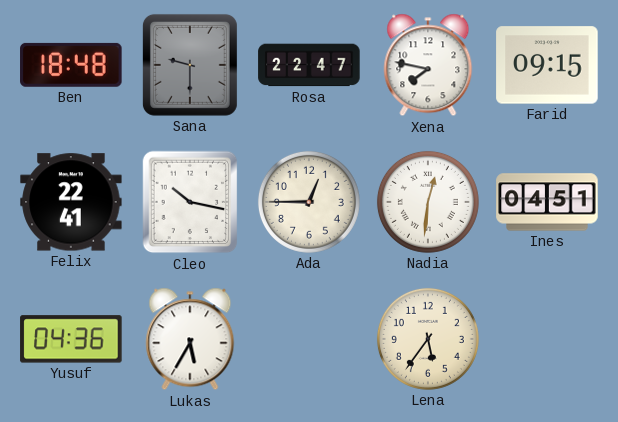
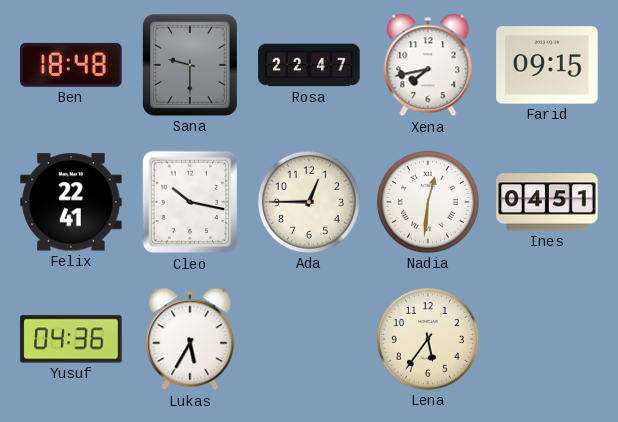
Xena: 7:47 -> 7:43
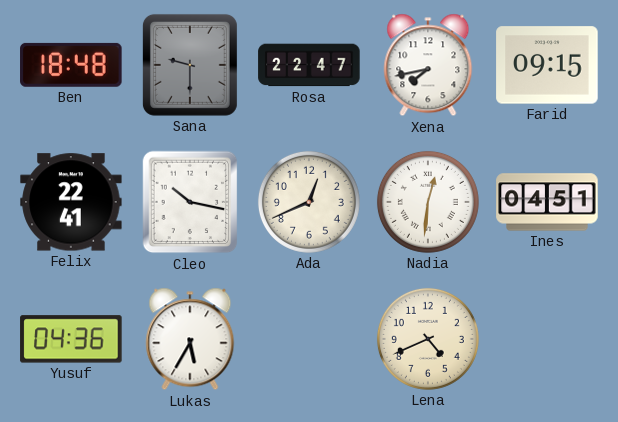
Ada: 12:45 -> 12:41
Lena: 5:36 -> 4:41
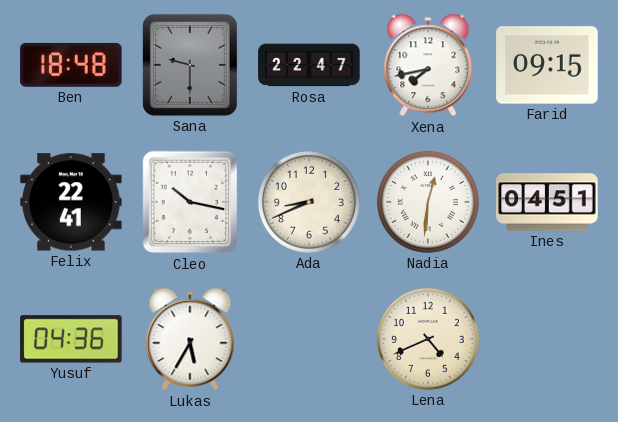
Ada: 12:41 -> 8:41
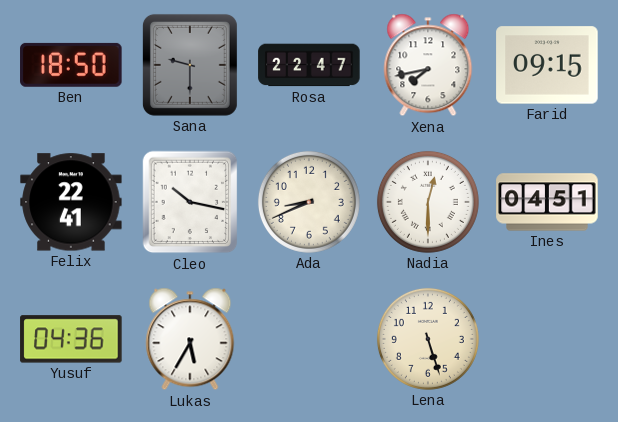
Ben: 18:48 -> 18:50
Nadia: 12:31 -> 12:30
Lena: 4:41 -> 5:27
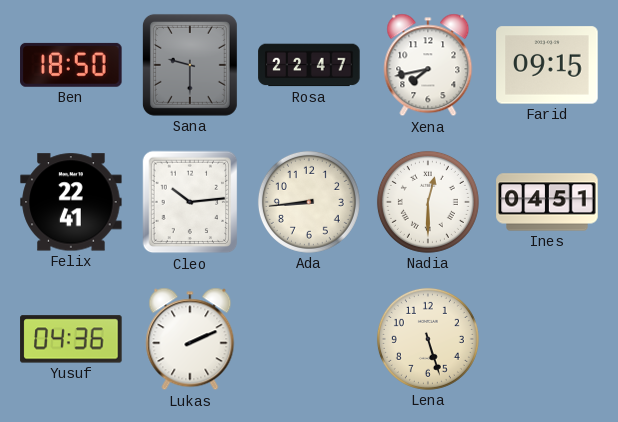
Cleo: 10:17 -> 10:14
Ada: 8:41 -> 8:44
Lukas: 5:35 -> 2:11
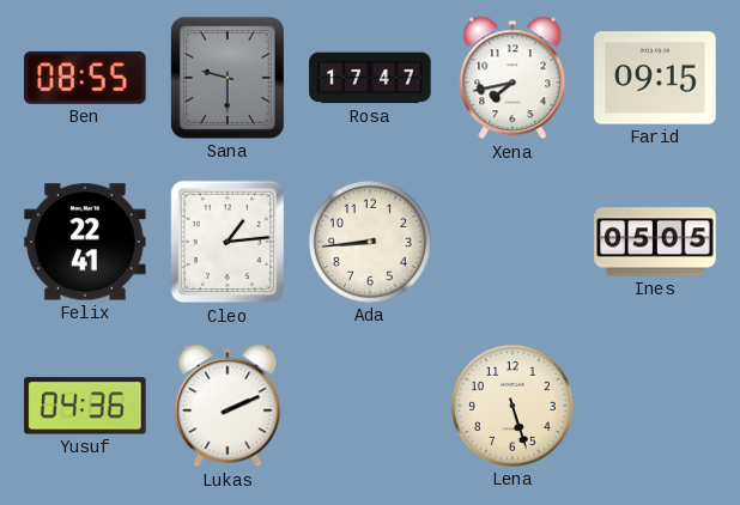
Ben: 18:50 -> 08:55
Rosa: 22:47 -> 17:47
Cleo: 10:14 -> 1:14
Nadia: 12:30 -> none
Ines: 04:51 -> 05:05
